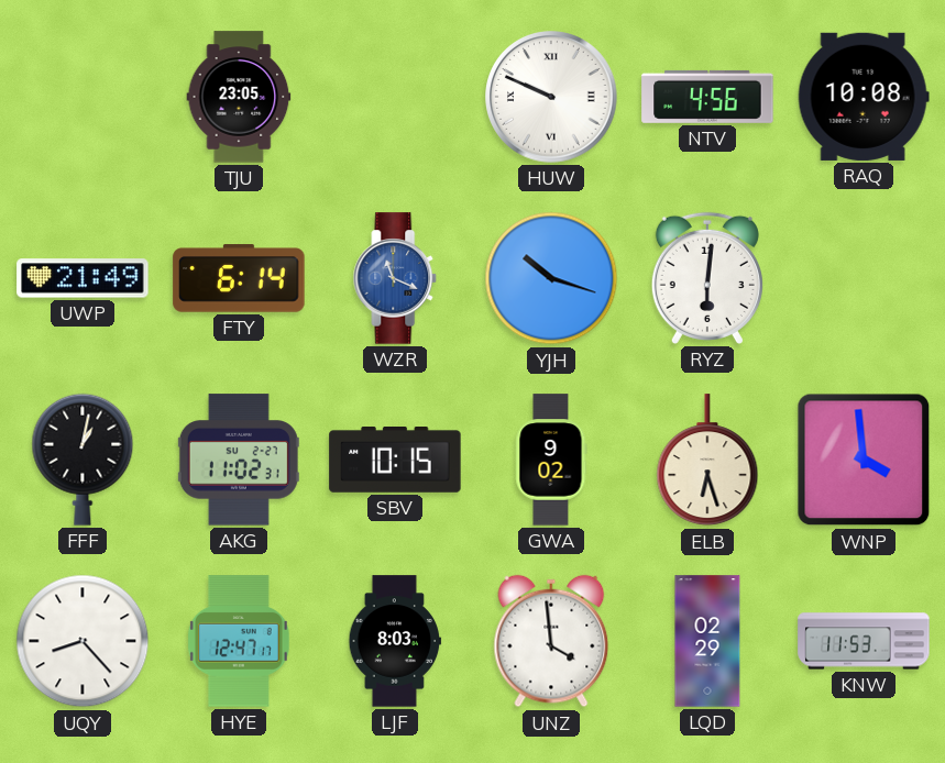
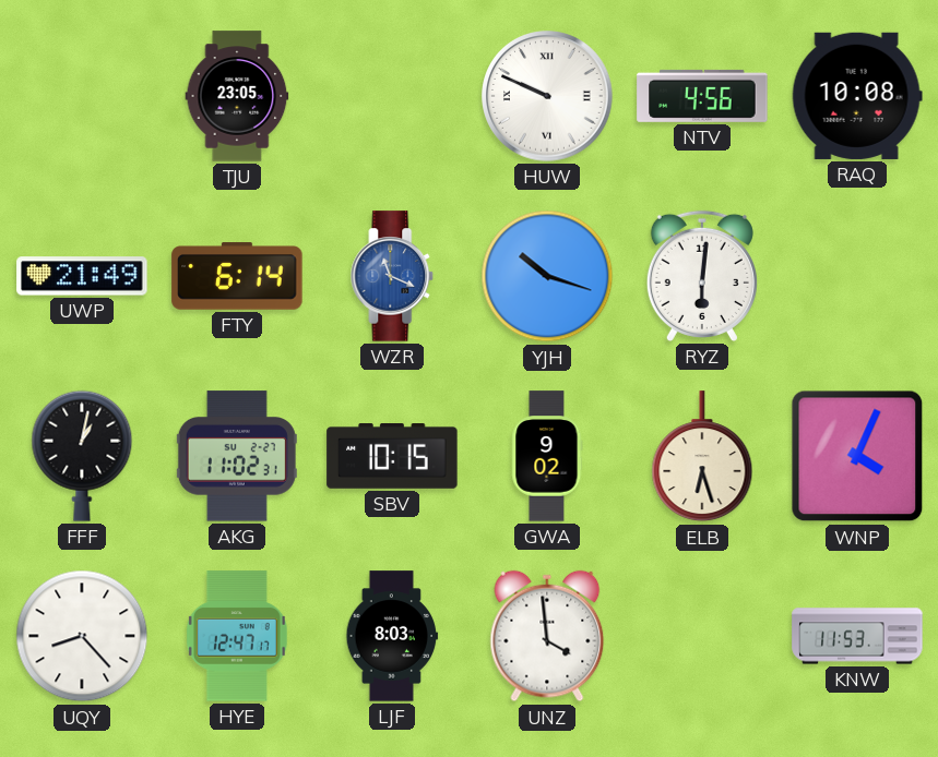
WNP: 3:59 -> 4:04
LQD: 02:29 -> none
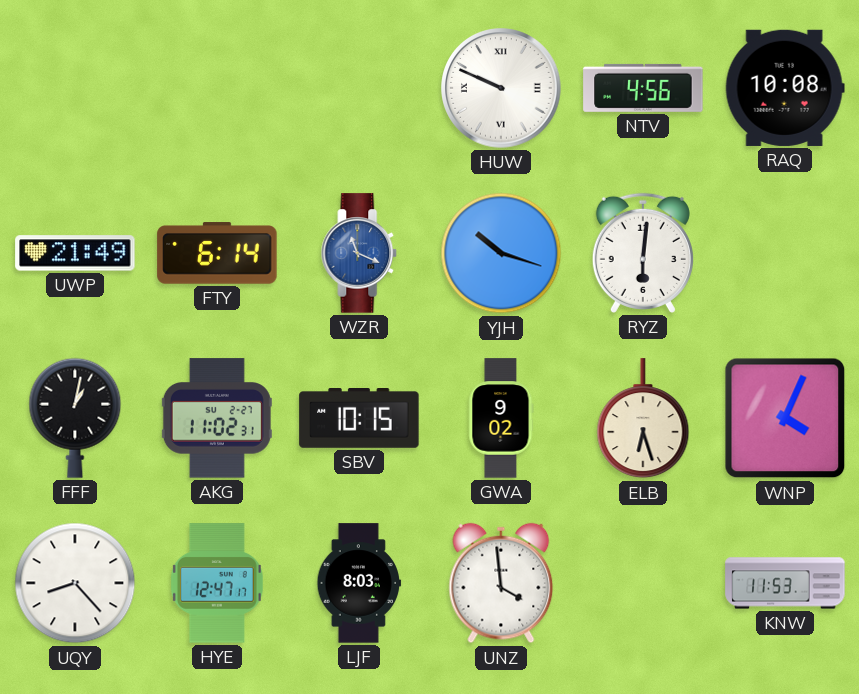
TJU: 23:05 -> none
